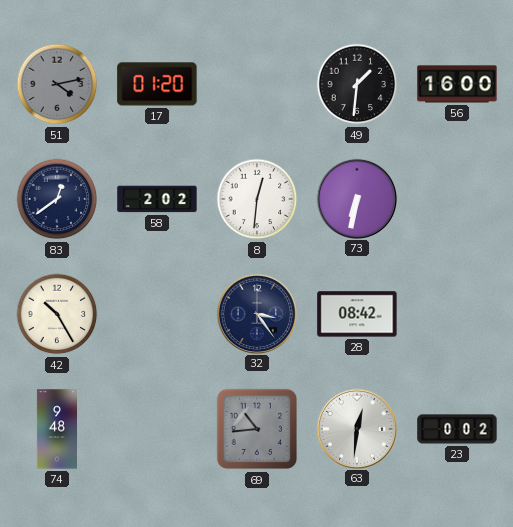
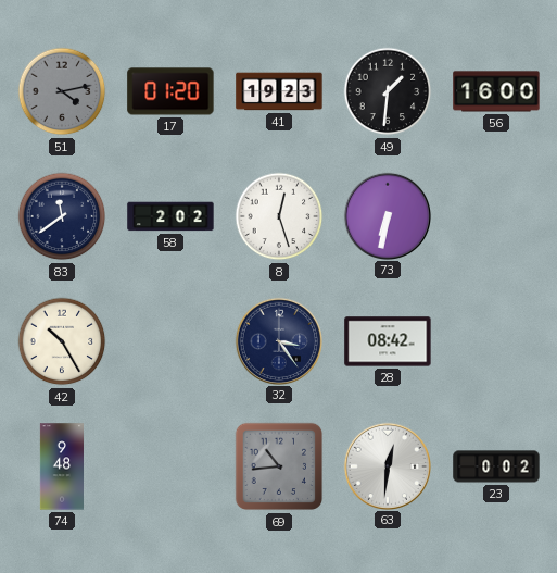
41: none -> 19:23
83: 12:39 -> 11:39
8: 12:31 -> 12:27
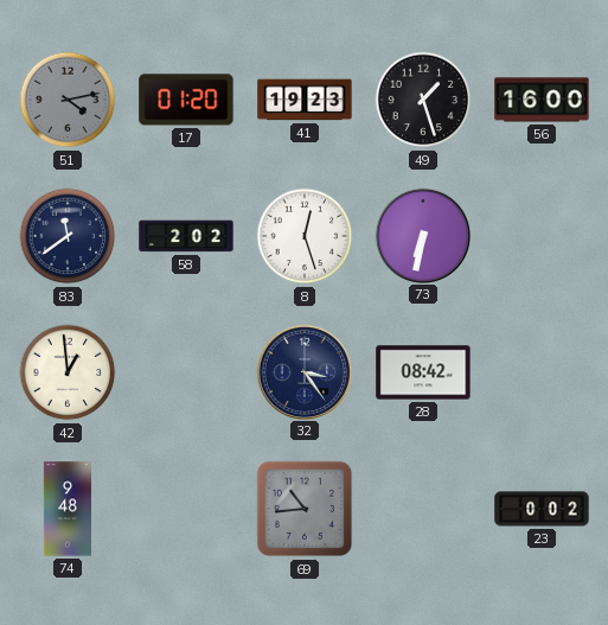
49: 1:31 -> 1:27
42: 10:25 -> 12:59
63: 12:31 -> none
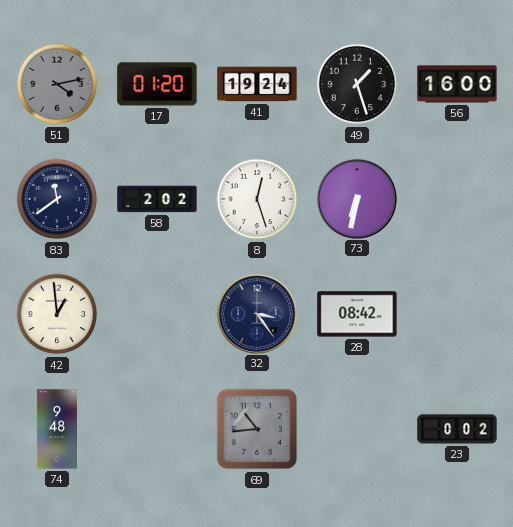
41: 19:23 -> 19:24
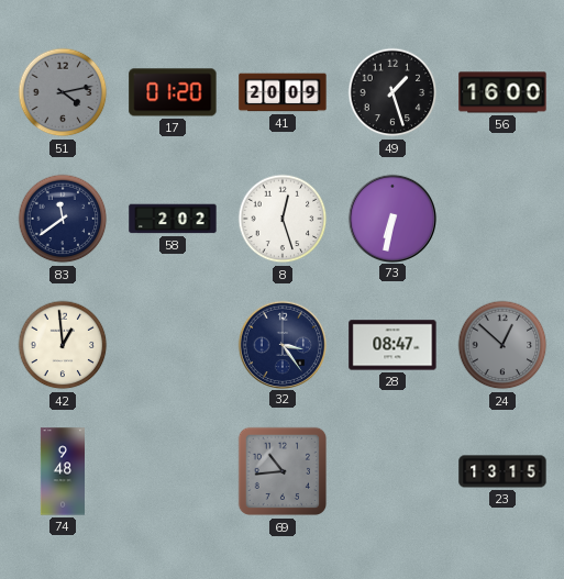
41: 19:24 -> 20:09
28: 08:42 -> 08:47
24: none -> 12:52
23: 0:02 -> 13:15
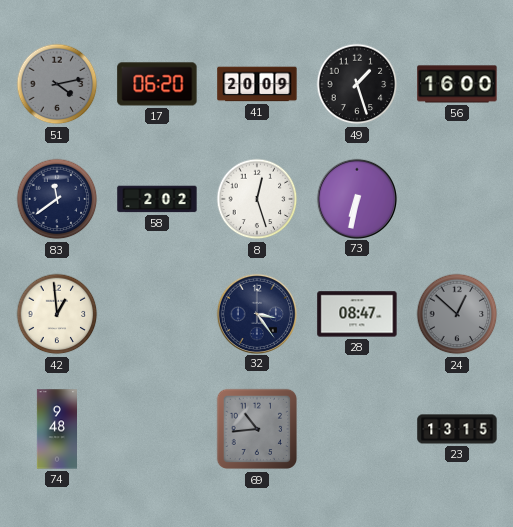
17: 01:20 -> 06:20
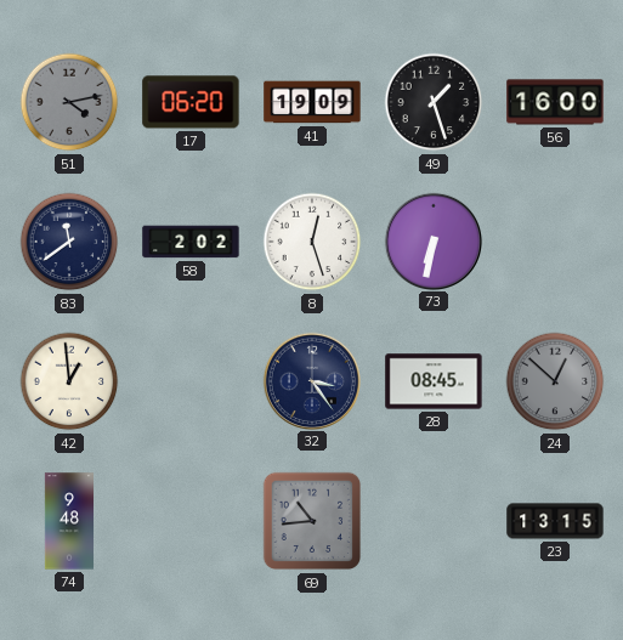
41: 20:09 -> 19:09
28: 08:47 -> 08:45
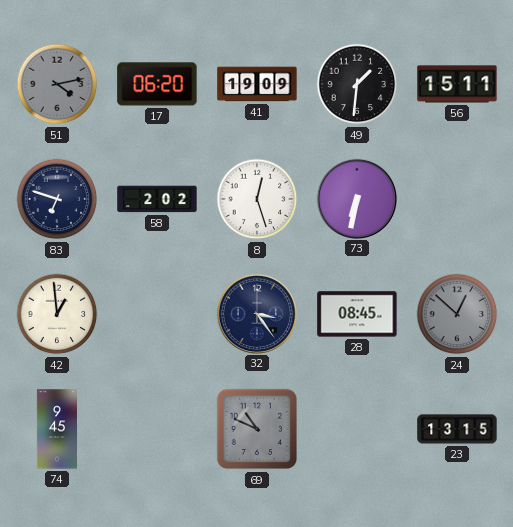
49: 1:27 -> 1:31
56: 16:00 -> 15:11
83: 11:39 -> 6:48
74: 9:48 -> 9:45
69: 10:44 -> 10:49
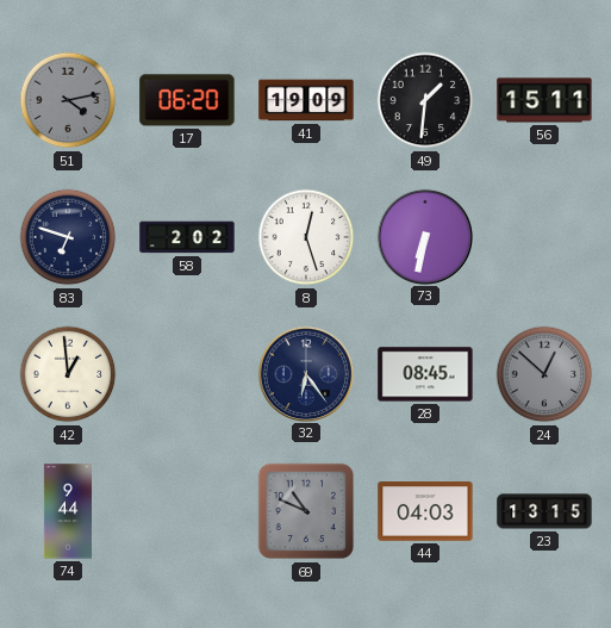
32: 3:24 -> 6:24
74: 9:45 -> 9:44
44: none -> 04:03
